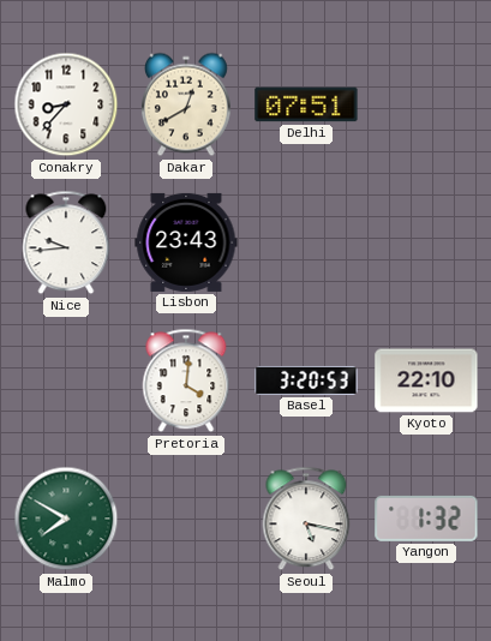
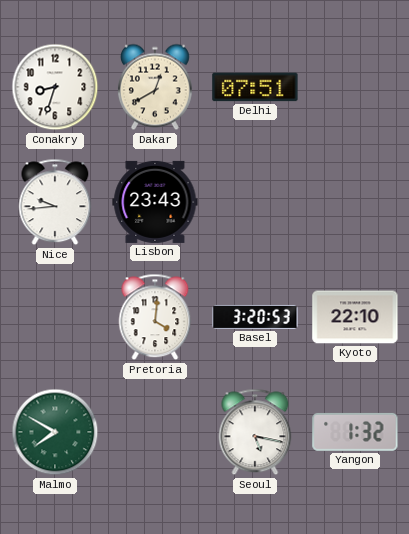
Conakry: 8:37 -> 8:33
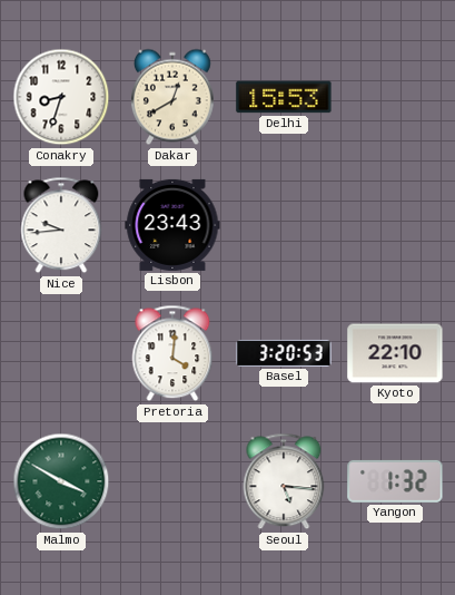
Delhi: 07:51 -> 15:53
Malmo: 7:50 -> 3:50
Seoul: 5:17 -> 5:16
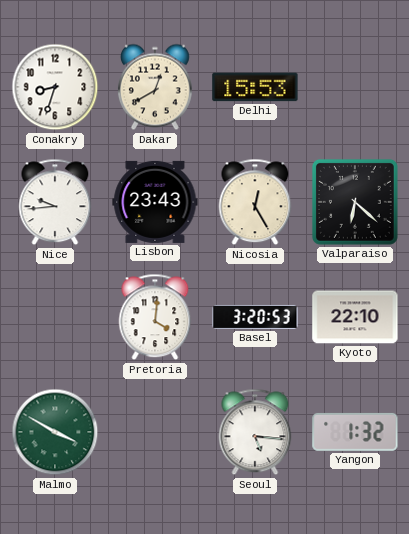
Nicosia: none -> 12:25
Valparaiso: none -> 6:22
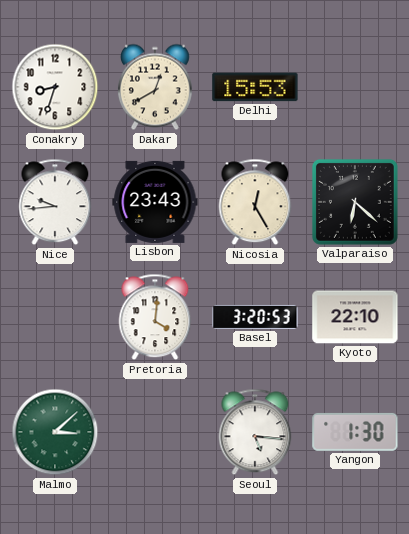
Malmo: 3:50 -> 3:08
Yangon: 1:32 -> 1:30
